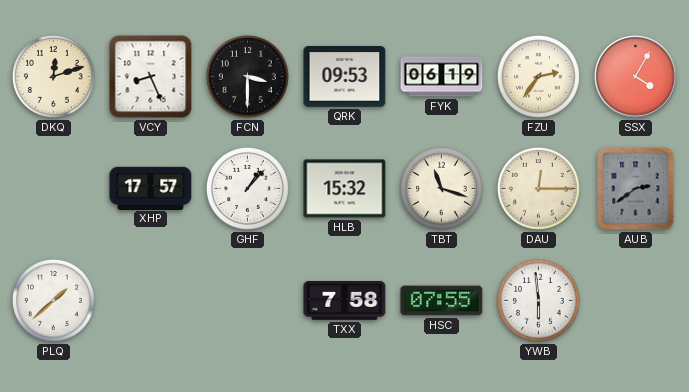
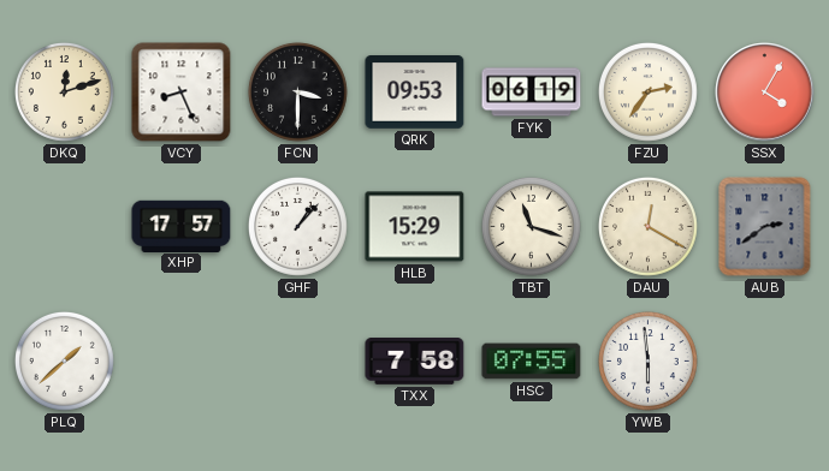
HLB: 15:32 -> 15:29
DAU: 12:15 -> 12:20
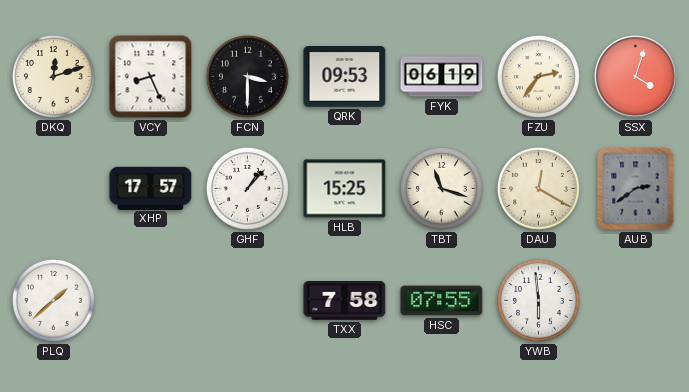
SSX: 4:05 -> 4:03
HLB: 15:29 -> 15:25
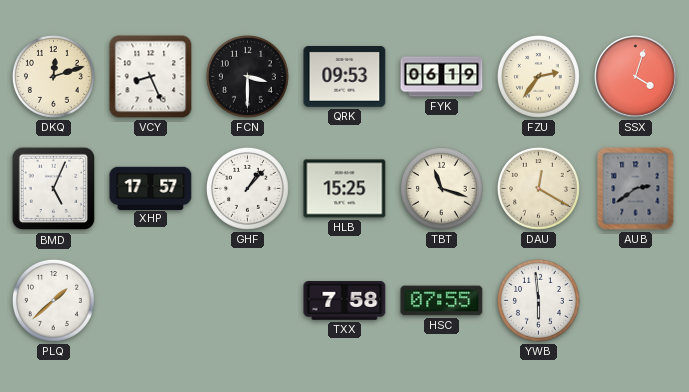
BMD: none -> 5:04
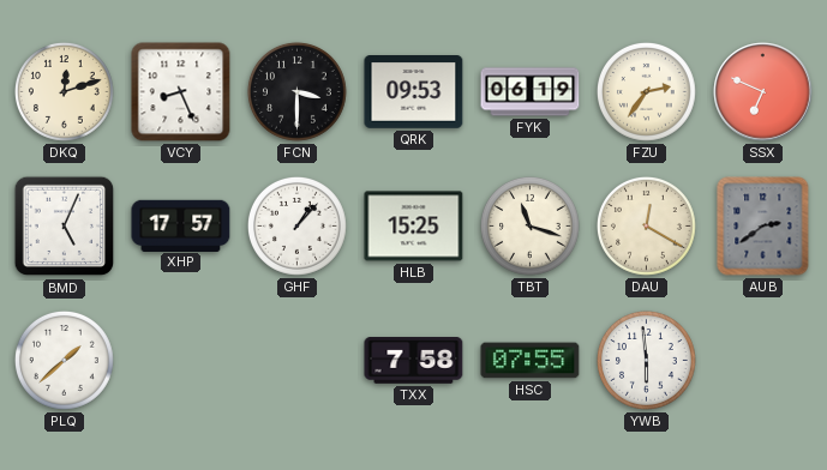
SSX: 4:03 -> 6:49
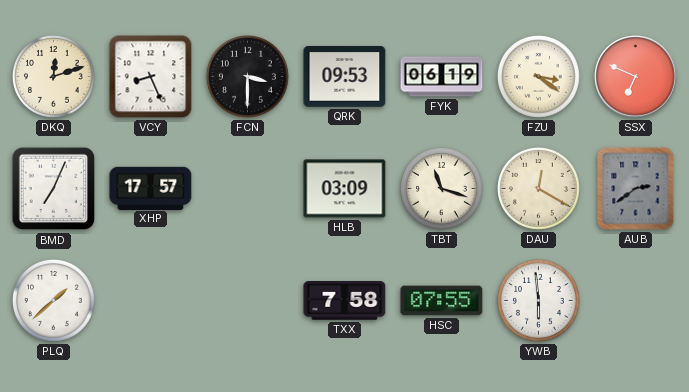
FZU: 2:36 -> 3:21
BMD: 5:04 -> 7:04
GHF: 1:07 -> none
HLB: 15:25 -> 03:09
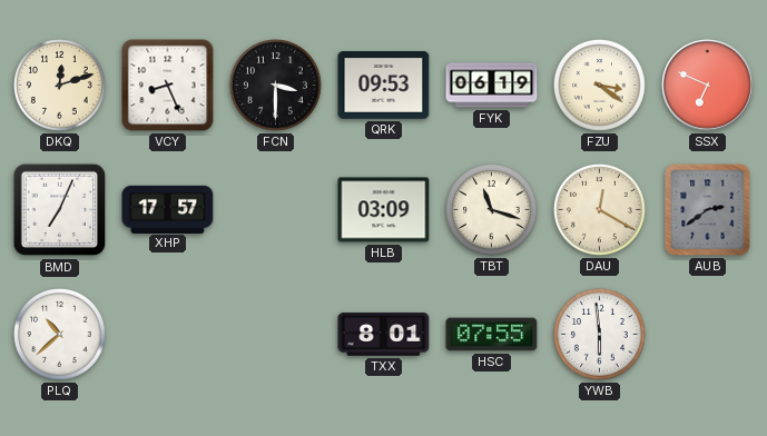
PLQ: 1:38 -> 10:38
TXX: 7:58 -> 8:01
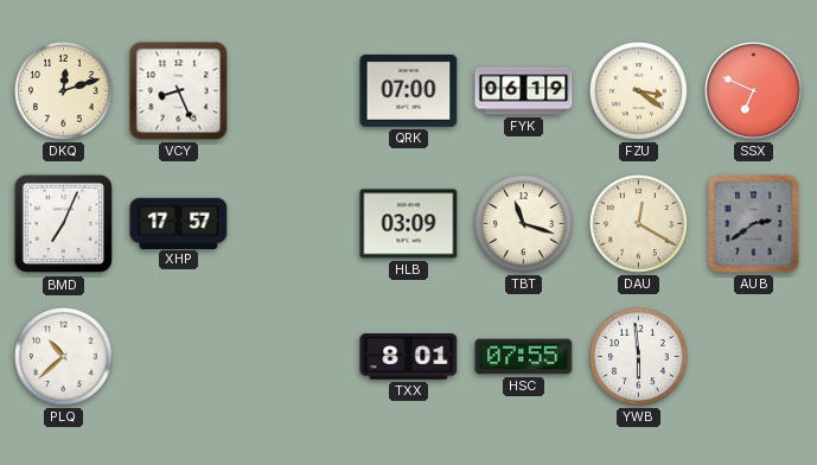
FCN: 3:30 -> none
QRK: 09:53 -> 07:00
